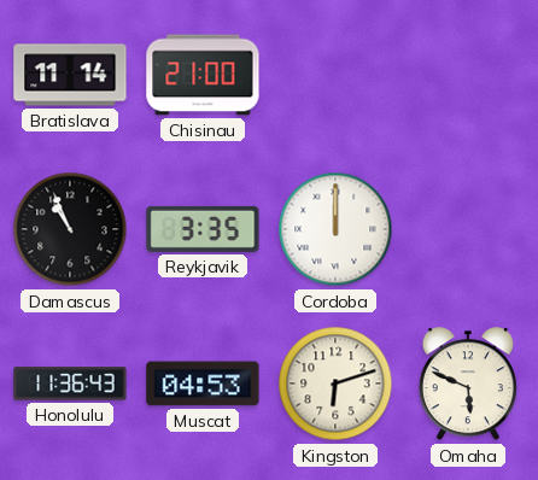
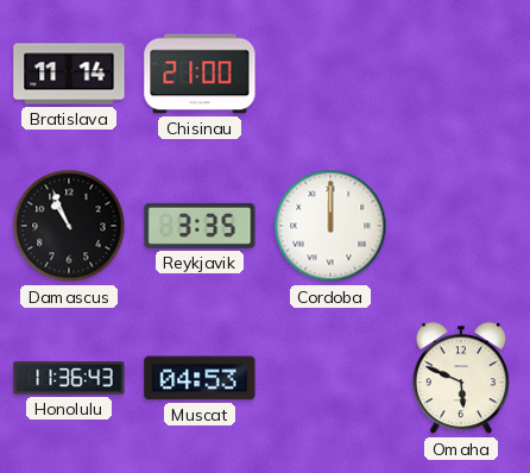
Kingston: 6:12 -> none
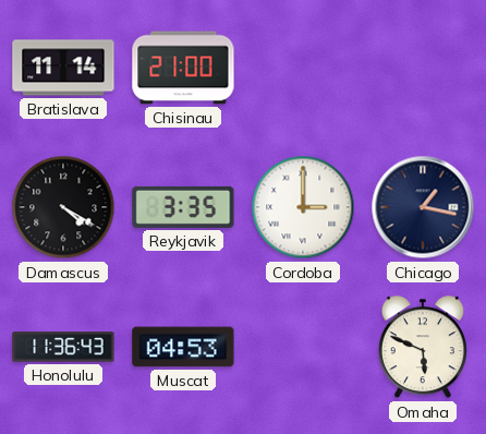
Damascus: 10:56 -> 4:20
Cordoba: 12:00 -> 3:00
Chicago: none -> 1:17
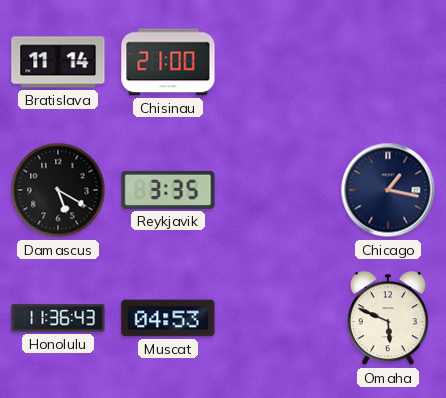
Damascus: 4:20 -> 5:20
Cordoba: 3:00 -> none
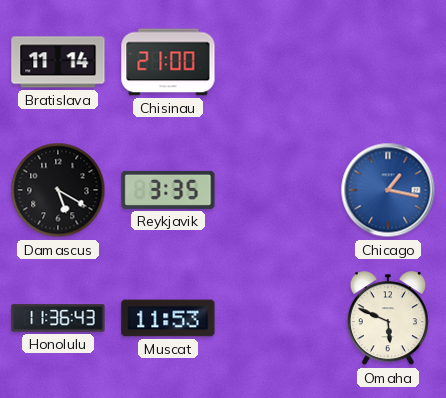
Chicago dial: navy -> blue
Muscat: 04:53 -> 11:53
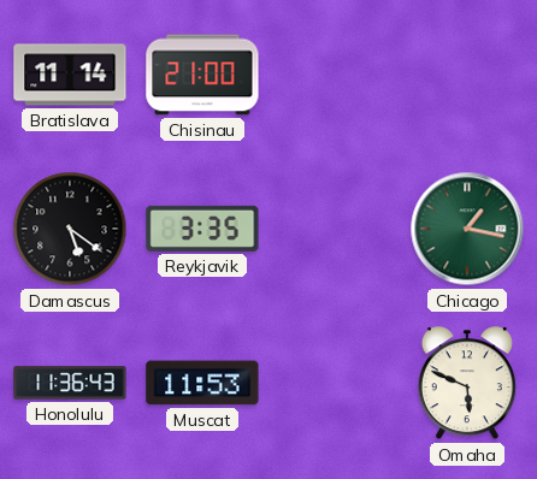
Damascus: 5:20 -> 5:21
Chicago dial: blue -> green
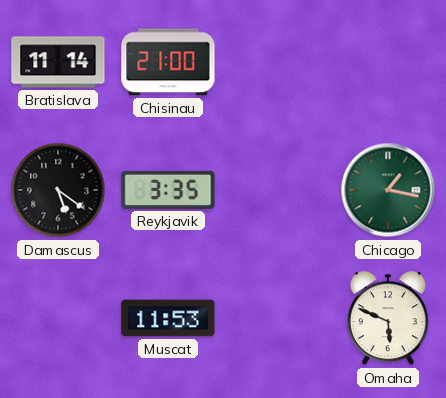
Honolulu: 11:36 -> none
